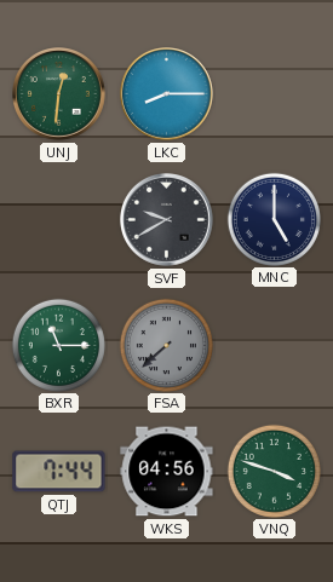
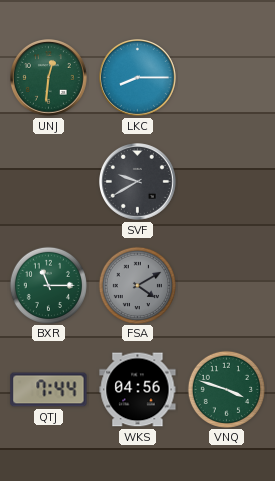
MNC: 5:00 -> none
FSA: 7:38 -> 4:10
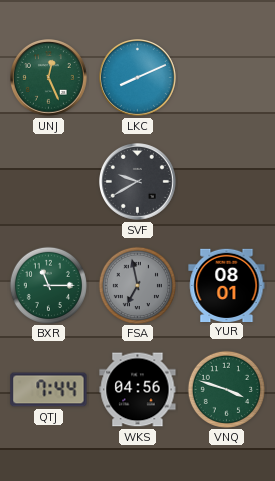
UNJ: 12:31 -> 12:26
LKC: 8:15 -> 8:11
FSA: 4:10 -> 6:58
YUR: none -> 08:01
